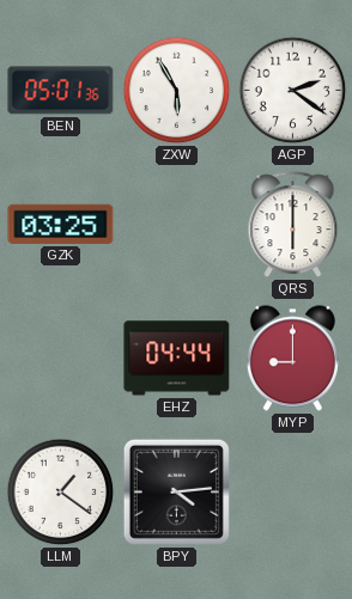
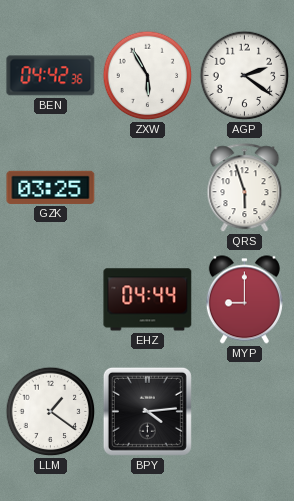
BEN: 05:01 -> 04:42
QRS: 6:00 -> 5:57
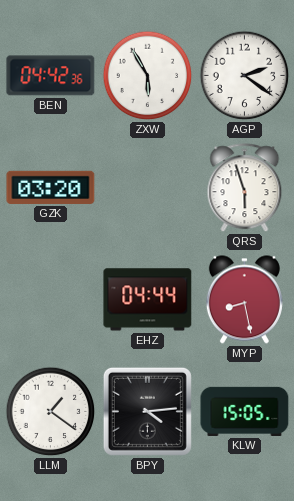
GZK: 03:25 -> 03:20
MYP: 9:00 -> 8:28
KLW: none -> 15:05
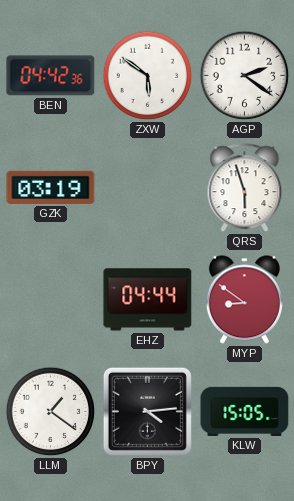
ZXW: 5:55 -> 5:51
GZK: 03:20 -> 03:19
MYP: 8:28 -> 8:51
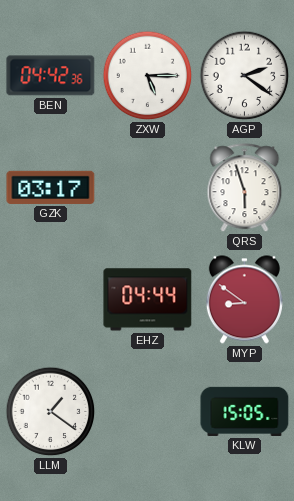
ZXW: 5:51 -> 5:15
GZK: 03:19 -> 03:17
BPY: 4:14 -> none
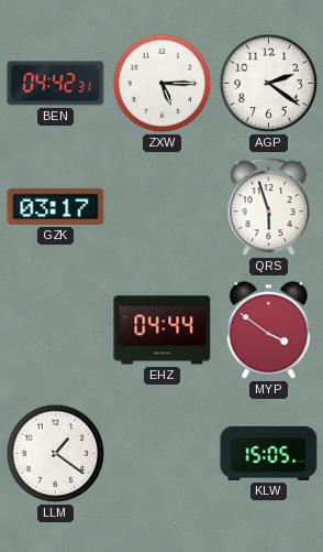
BEN: 04:42:36 -> 04:42:31
MYP: 8:51 -> 3:51
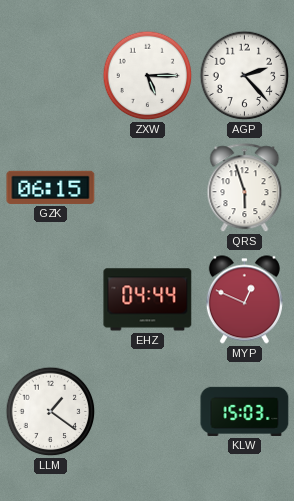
BEN: 04:42 -> none
AGP: 2:21 -> 2:23
GZK: 03:17 -> 06:15
MYP: 3:51 -> 12:49
KLW: 15:05 -> 15:03
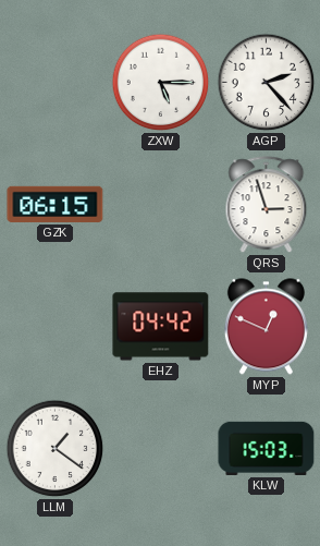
QRS: 5:57 -> 2:57
EHZ: 04:44 -> 04:42
